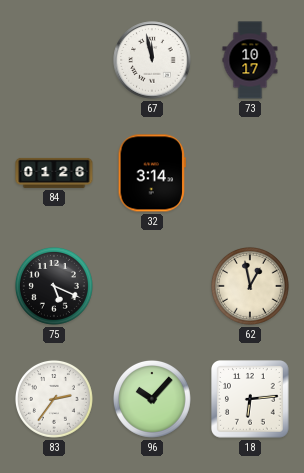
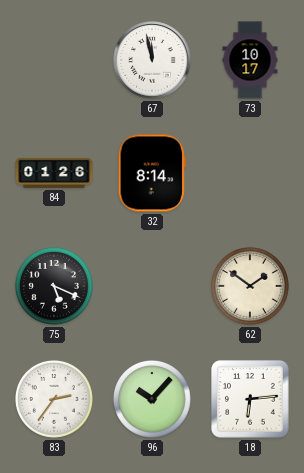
32: 3:14 -> 8:14
62: 12:58 -> 1:51
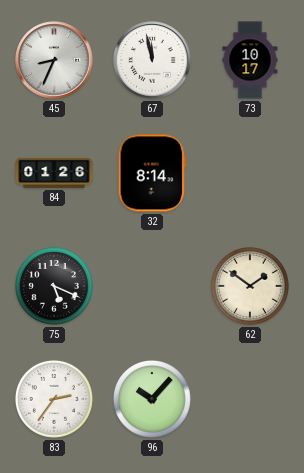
45: none -> 8:34
18: 6:14 -> none
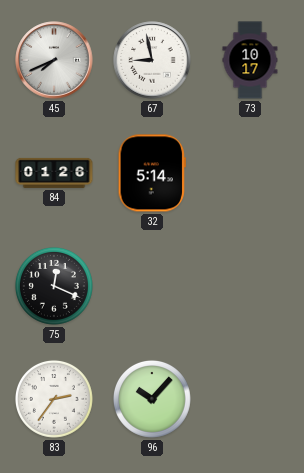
45: 8:34 -> 7:41
67: 11:58 -> 8:58
32: 8:14 -> 5:14
75: 5:19 -> 12:19
62: 1:51 -> none
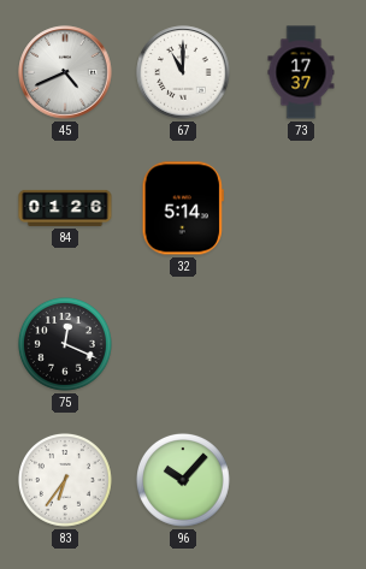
45: 7:41 -> 4:41
67: 8:58 -> 11:00
73: 10:17 -> 17:37
83: 2:36 -> 6:36
